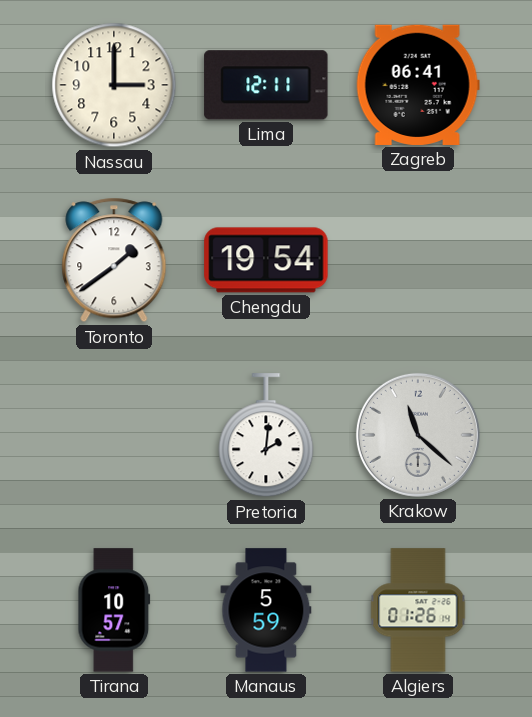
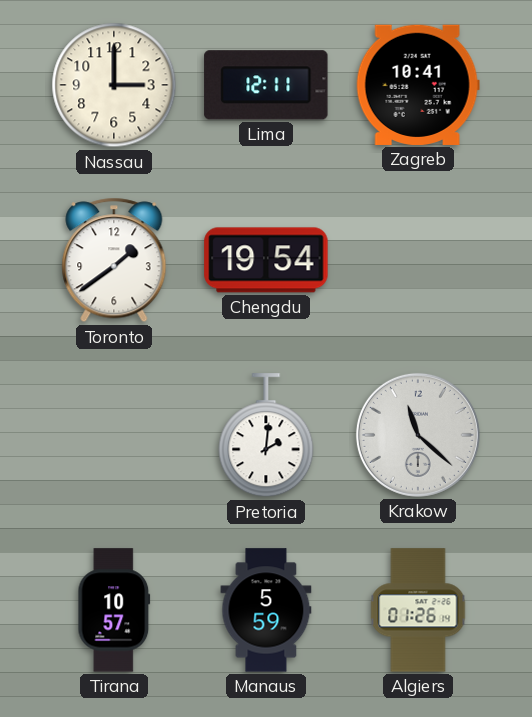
Zagreb: 06:41 -> 10:41
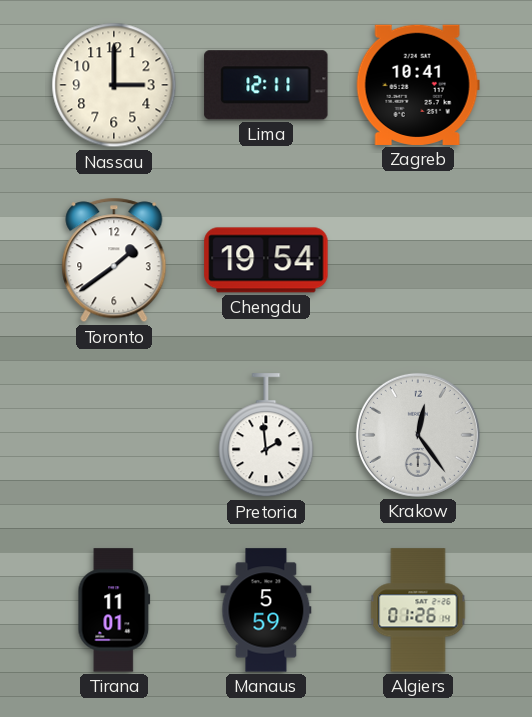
Pretoria: 2:01 -> 1:59
Krakow: 11:22 -> 12:24
Tirana: 10:57 -> 11:01
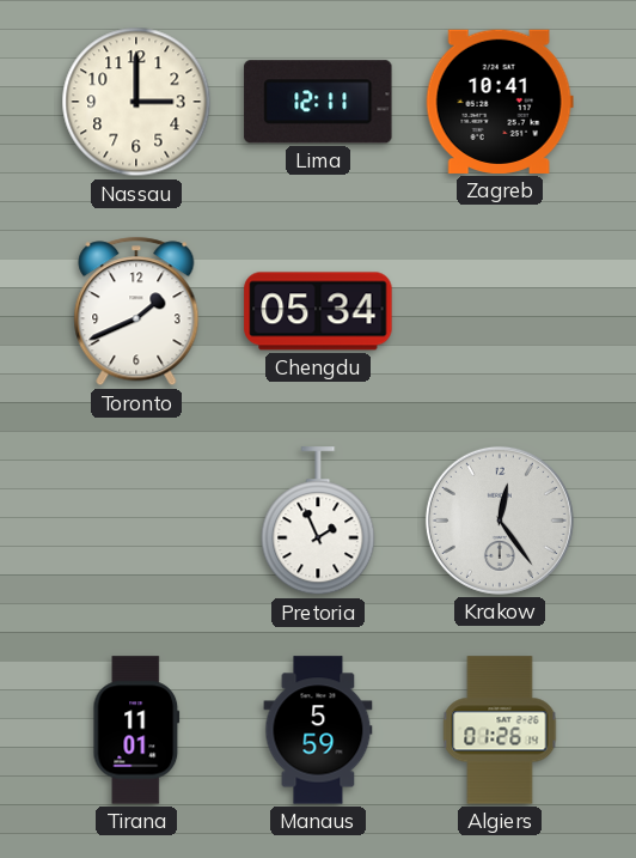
Toronto: 1:39 -> 1:41
Chengdu: 19:54 -> 05:34
Pretoria: 1:59 -> 1:56
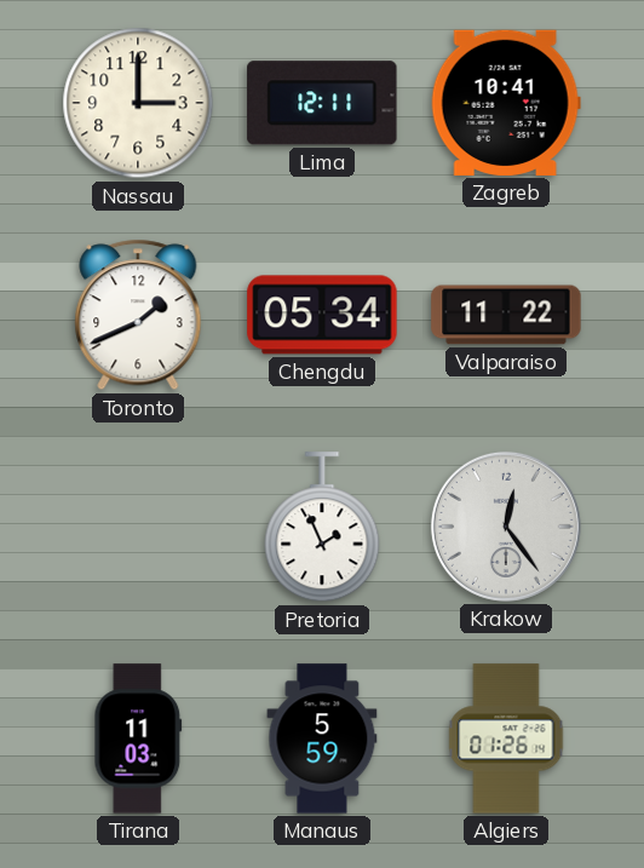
Valparaiso: none -> 11:22
Tirana: 11:01 -> 11:03
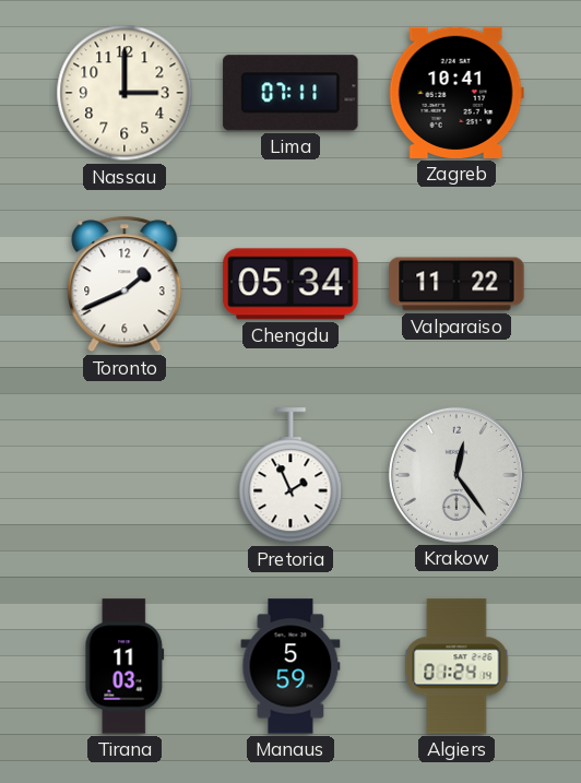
Lima: 12:11 -> 07:11
Algiers: 01:26 -> 01:24
